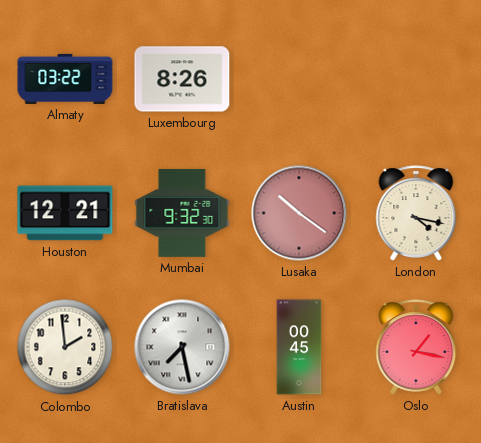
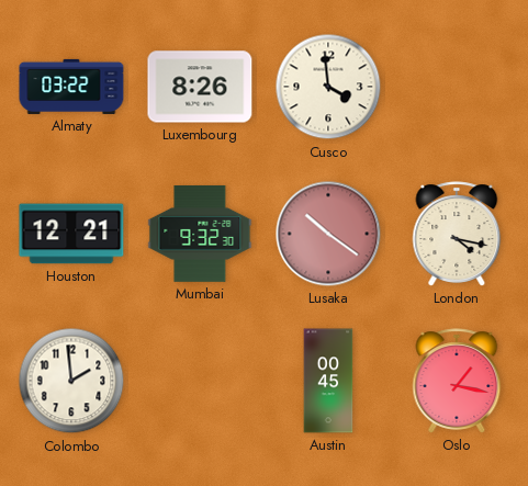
Cusco: none -> 3:59
Bratislava: 7:28 -> none
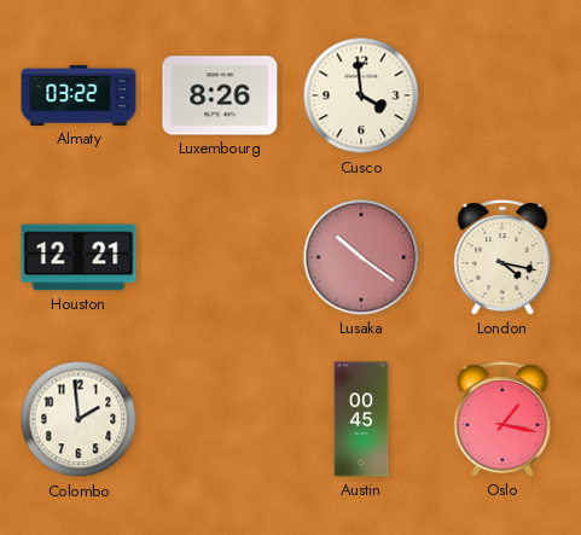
Mumbai: 9:32 -> none
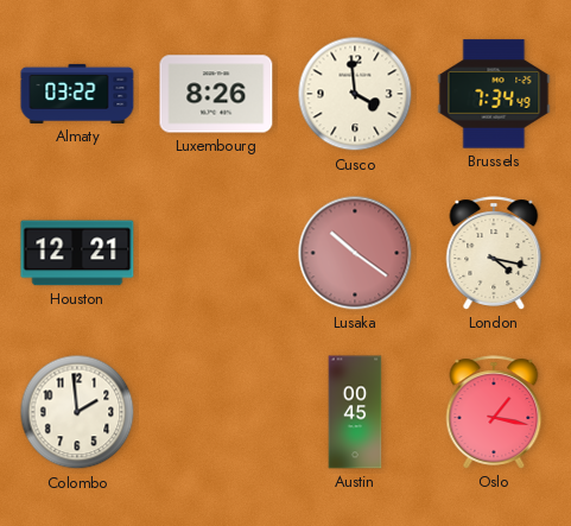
Brussels: none -> 7:34
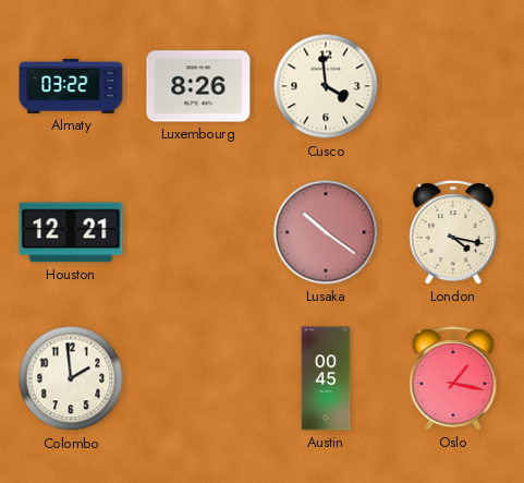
Brussels: 7:34 -> none
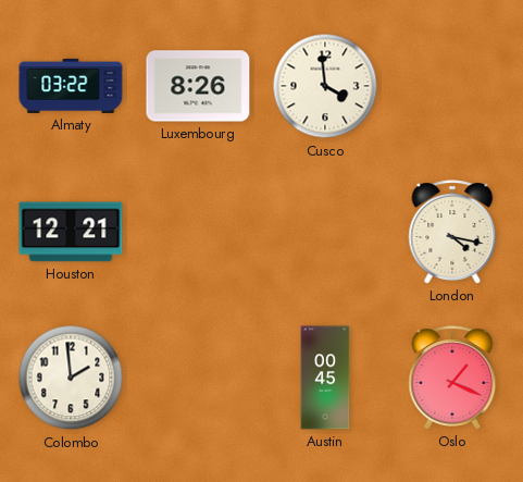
Lusaka: 10:21 -> none
Oslo: 1:17 -> 1:19
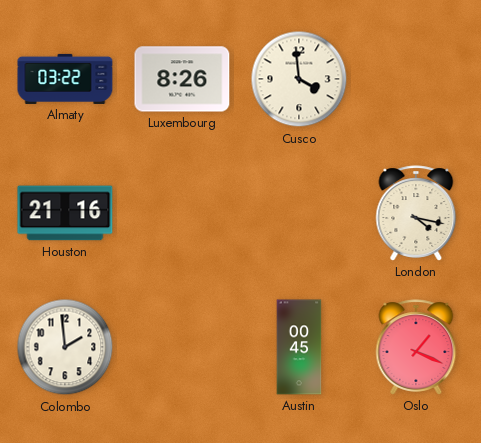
Houston: 12:21 -> 21:16
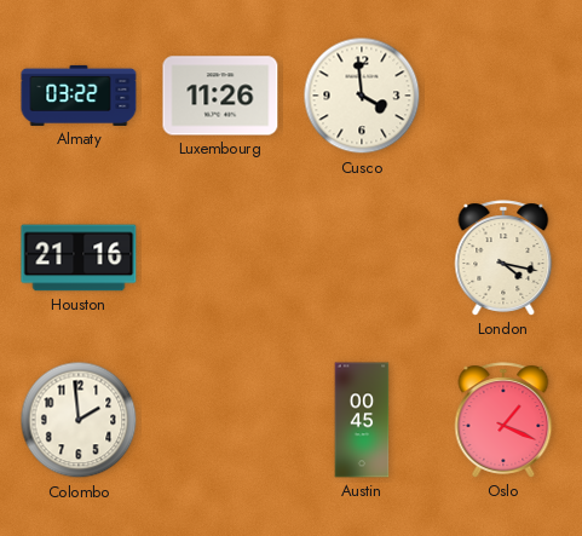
Luxembourg: 8:26 -> 11:26
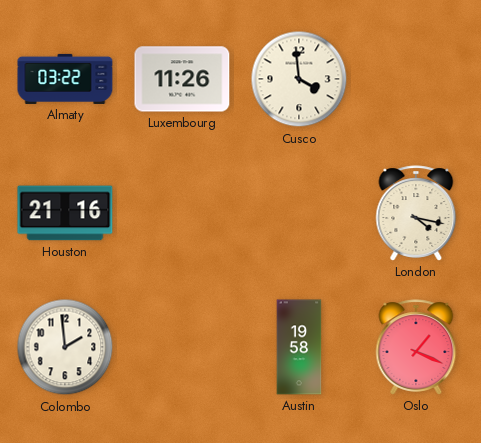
Austin: 00:45 -> 19:58
